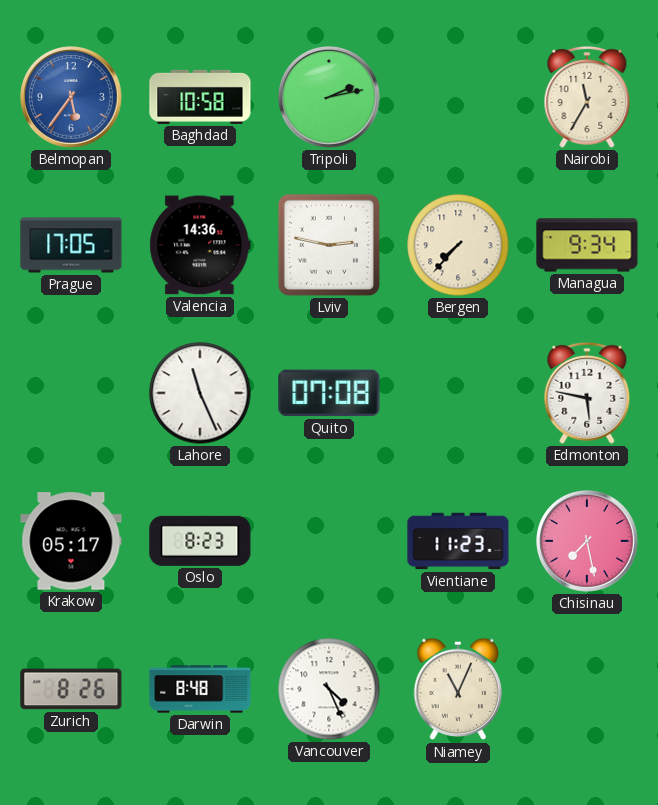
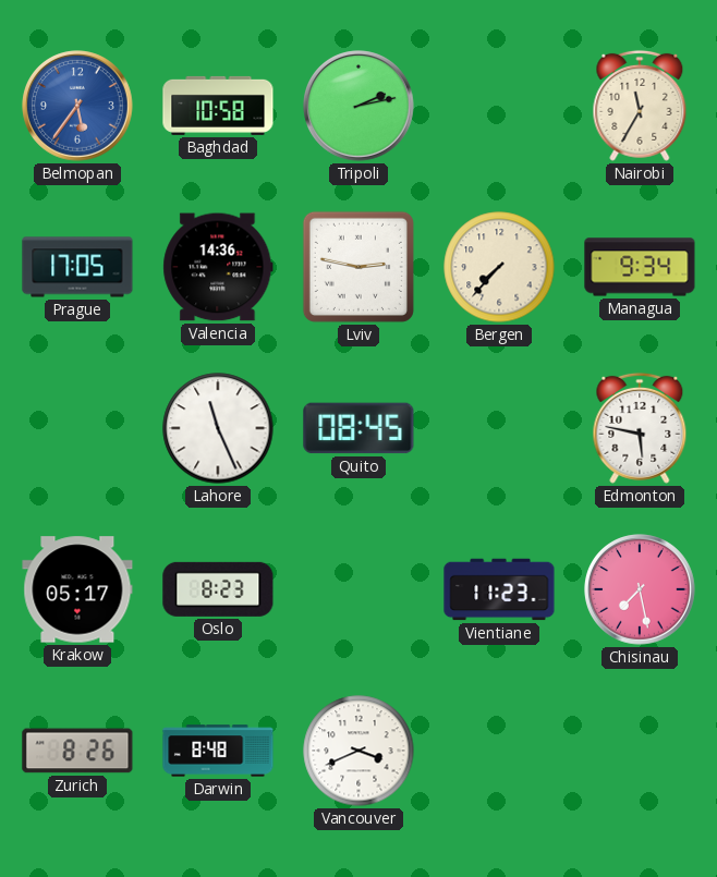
Quito: 07:08 -> 08:45
Vancouver: 4:26 -> 3:41
Niamey: 11:04 -> none
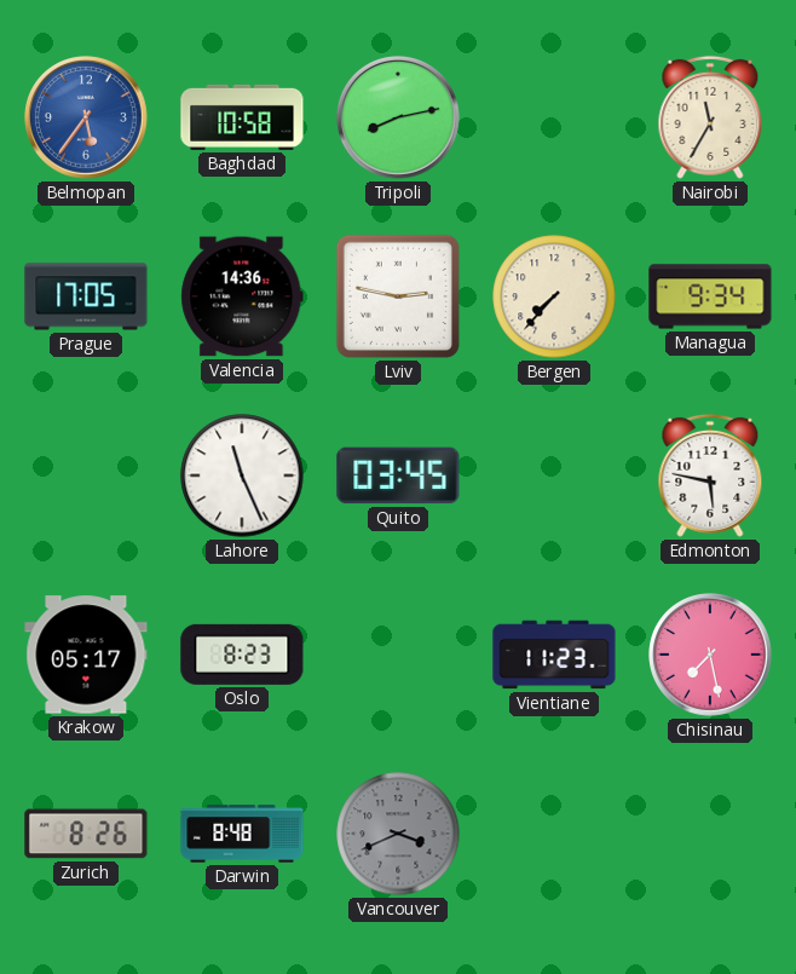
Tripoli: 2:13 -> 8:13
Quito: 08:45 -> 03:45
Vancouver dial: white -> grey
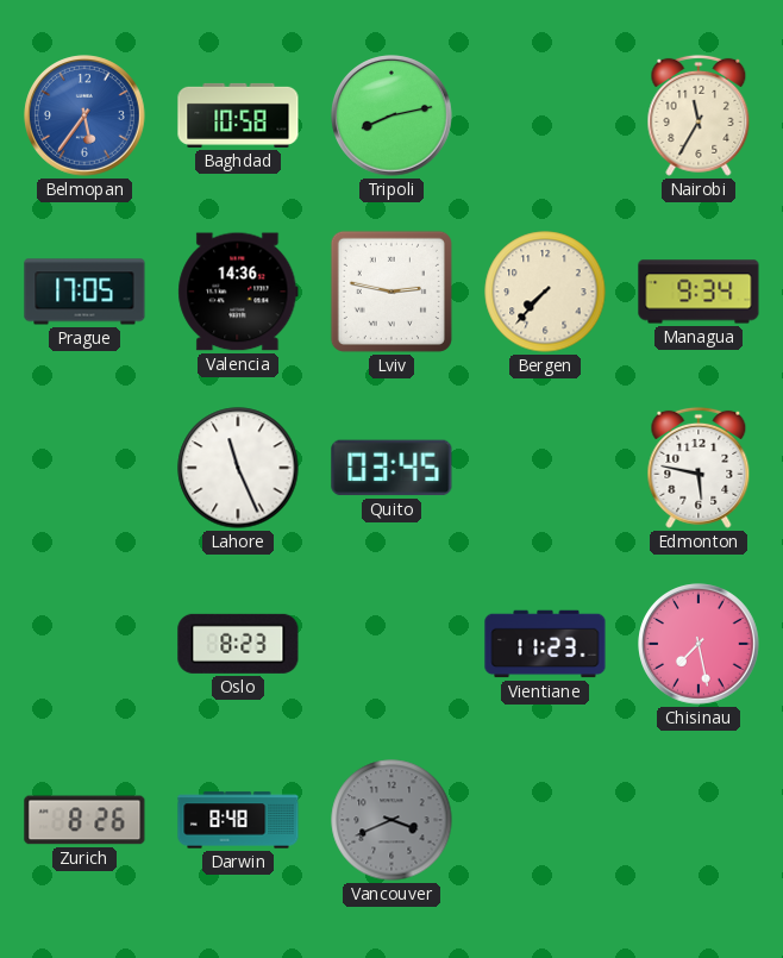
Krakow: 05:17 -> none
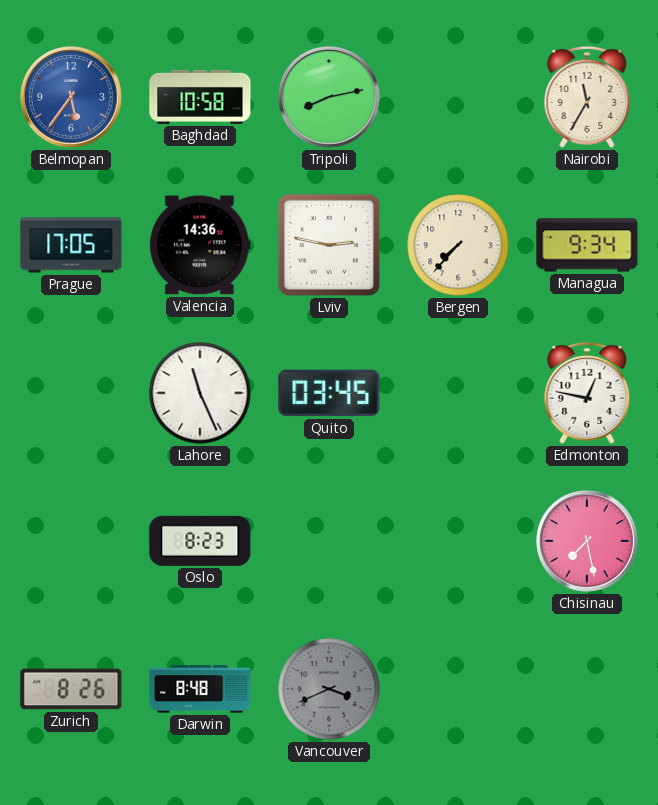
Edmonton: 5:47 -> 12:47
Vientiane: 11:23 -> none
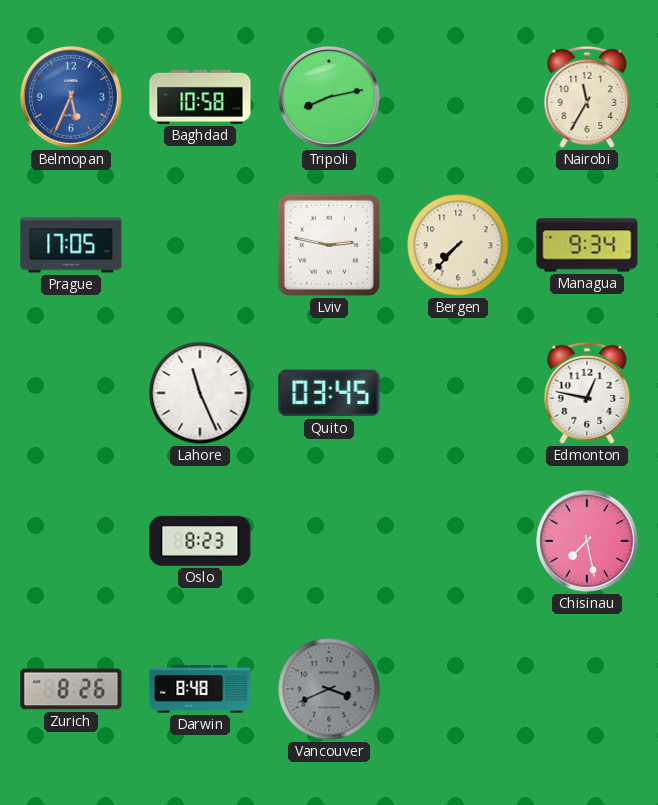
Belmopan: 5:36 -> 5:34
Valencia: 14:36 -> none
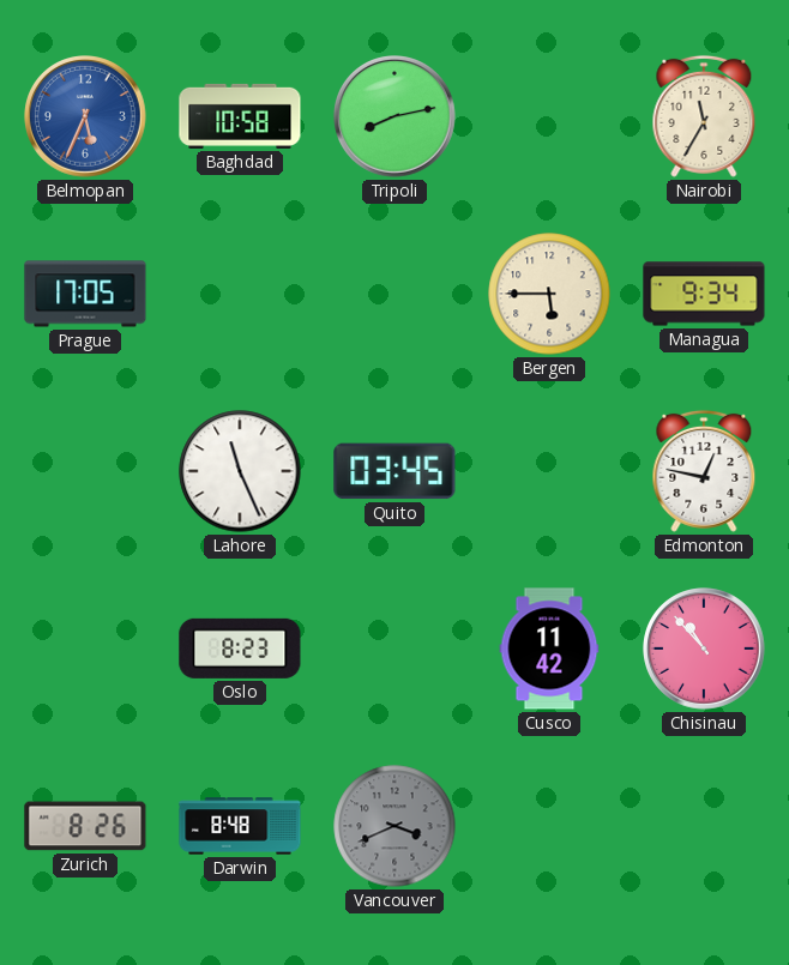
Lviv: 2:47 -> none
Bergen: 7:37 -> 5:45
Cusco: none -> 11:42
Chisinau: 7:28 -> 10:53
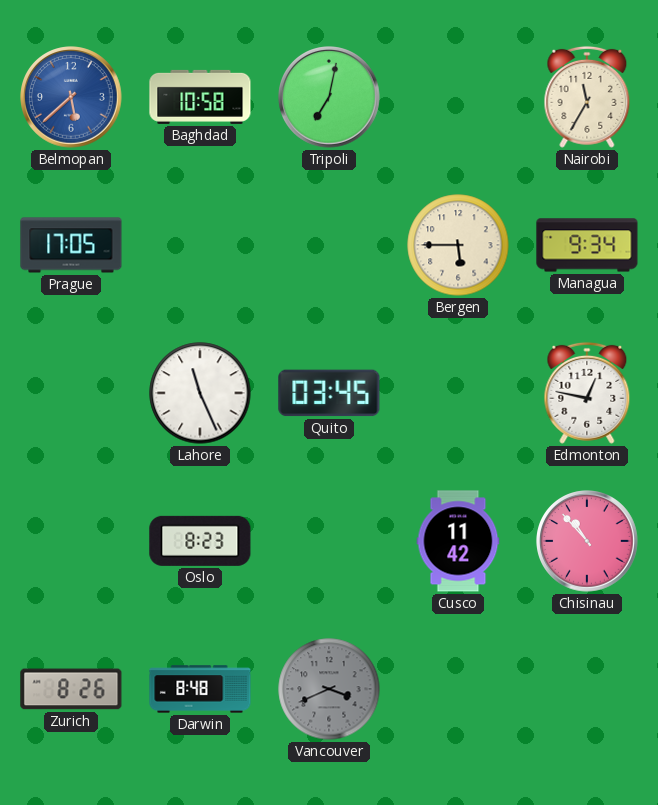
Belmopan: 5:34 -> 5:38
Tripoli: 8:13 -> 7:02
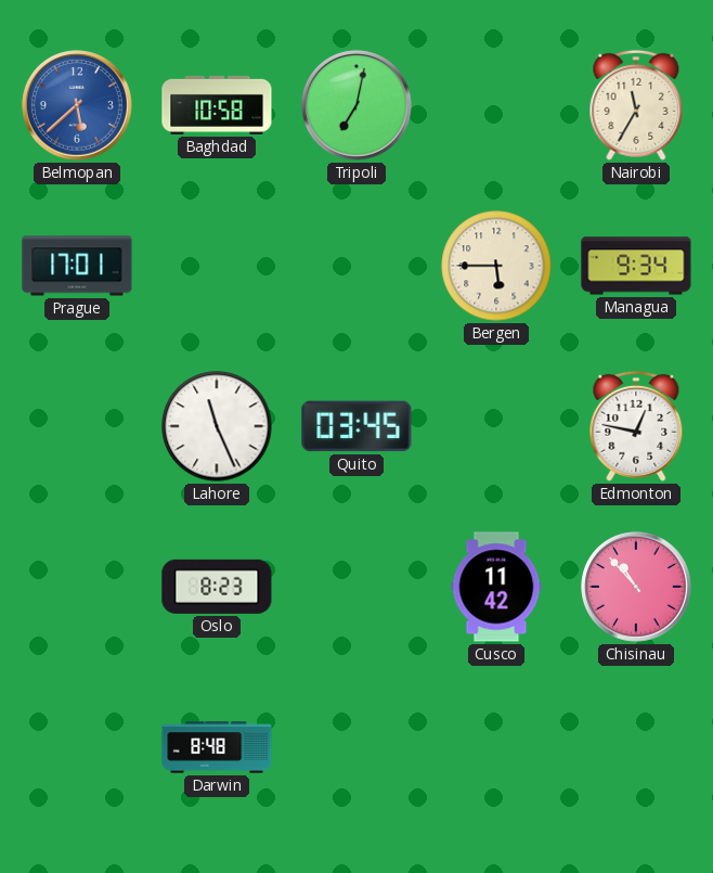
Prague: 17:05 -> 17:01
Zurich: 8:26 -> none
Vancouver: 3:41 -> none
